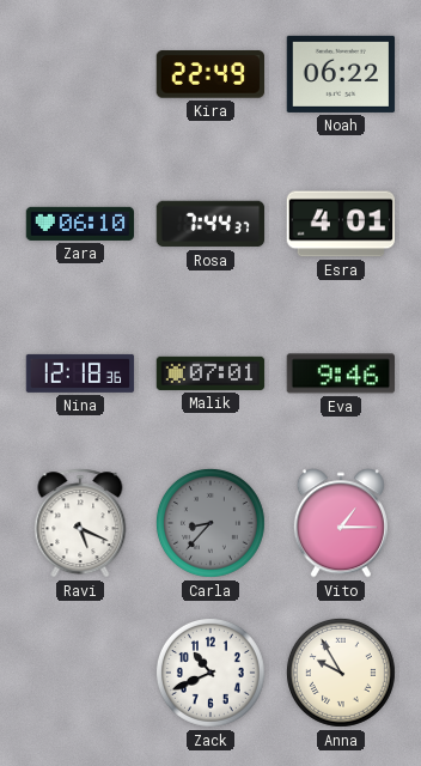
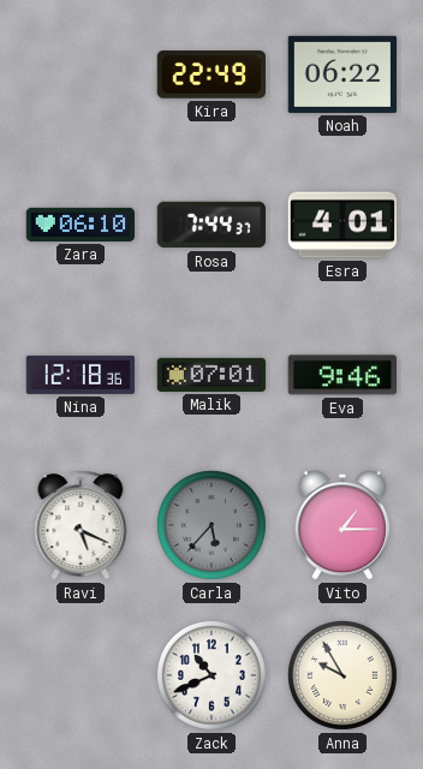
Carla: 8:37 -> 5:37
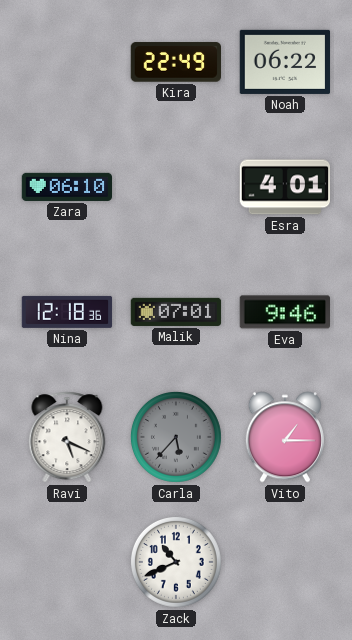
Rosa: 7:44 -> none
Anna: 9:55 -> none
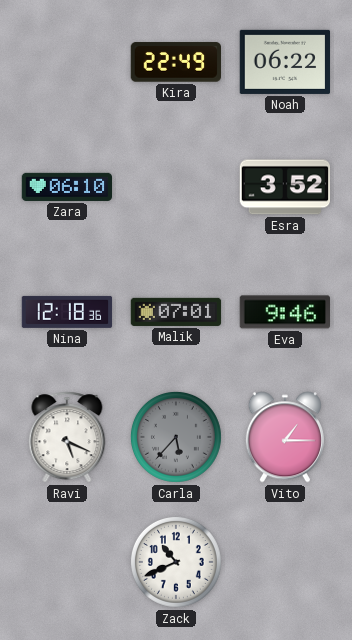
Esra: 4:01 -> 3:52
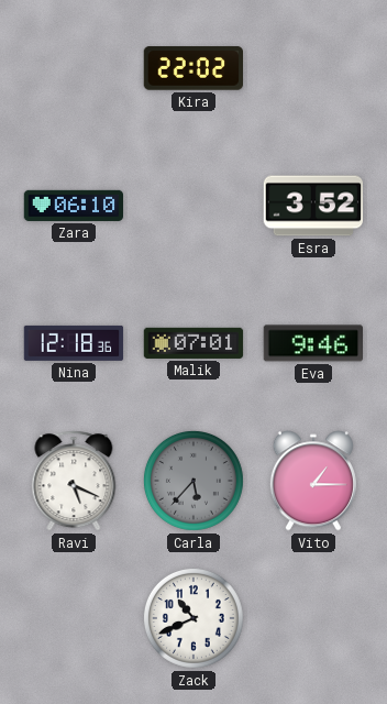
Kira: 22:49 -> 22:02
Noah: 06:22 -> none
